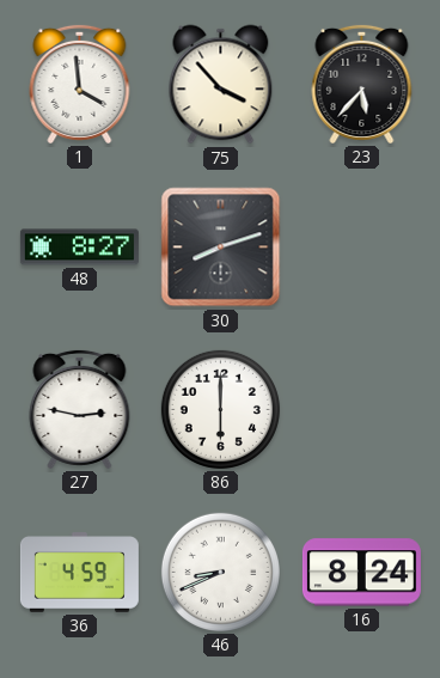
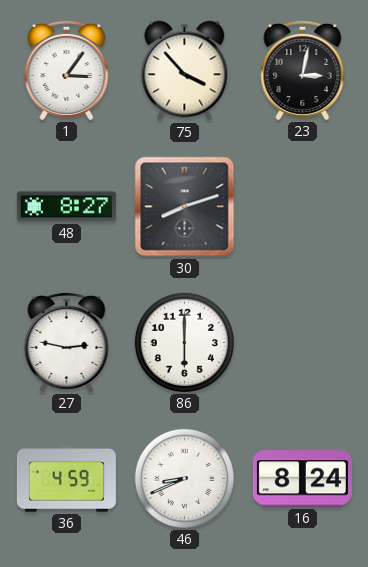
1: 3:59 -> 3:06
23: 5:37 -> 3:02
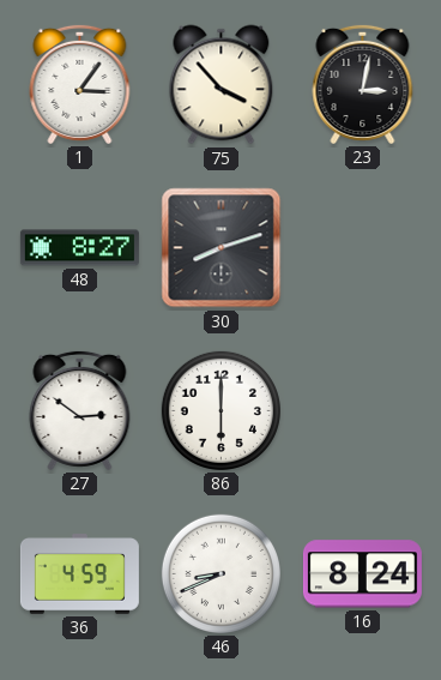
27: 2:47 -> 2:51
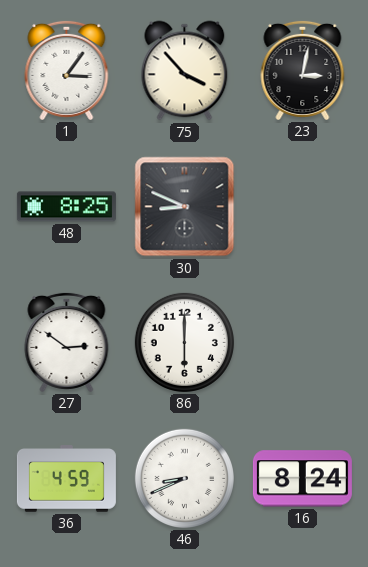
48: 8:27 -> 8:25
30: 8:12 -> 8:49
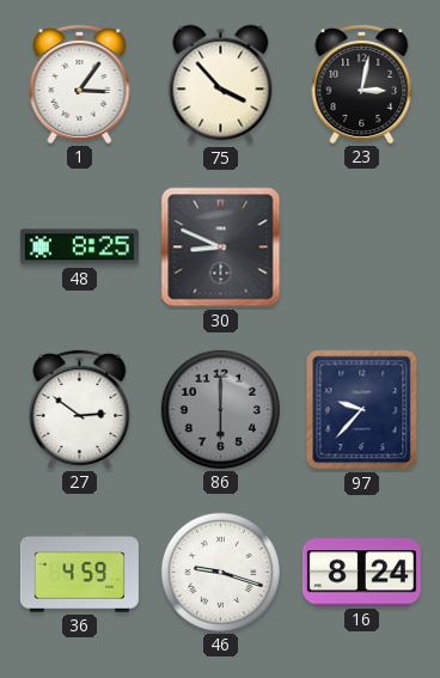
86 dial: white -> grey
97: none -> 9:37
46: 8:41 -> 9:18
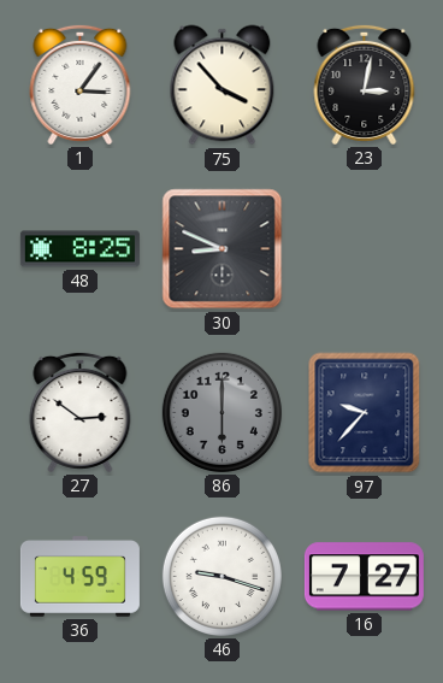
16: 8:24 -> 7:27
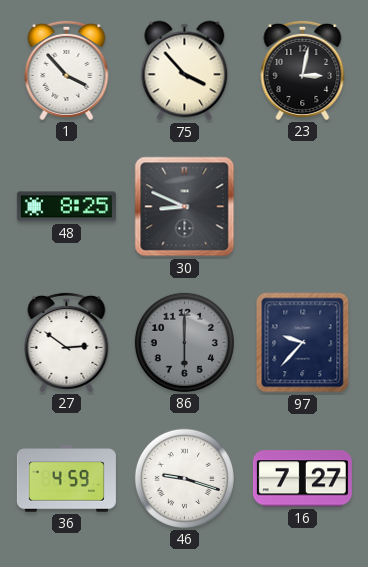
1: 3:06 -> 3:53
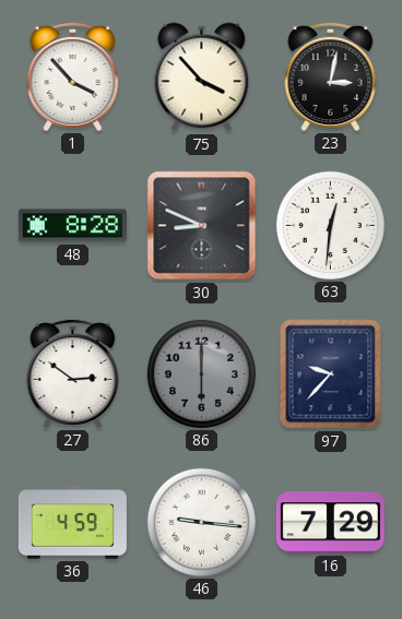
48: 8:25 -> 8:28
63: none -> 12:31
46: 9:18 -> 9:16
16: 7:27 -> 7:29
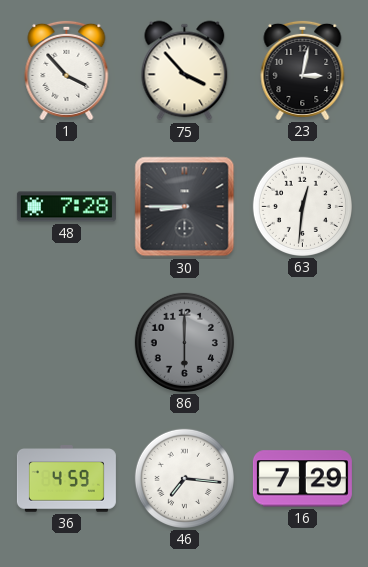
48: 8:28 -> 7:28
30: 8:49 -> 8:45
27: 2:51 -> none
97: 9:37 -> none
46: 9:16 -> 7:16
